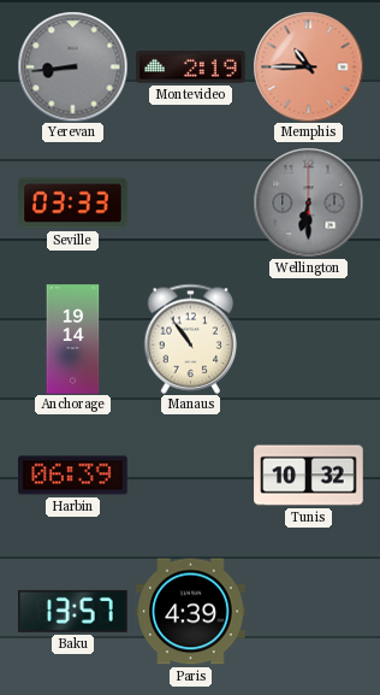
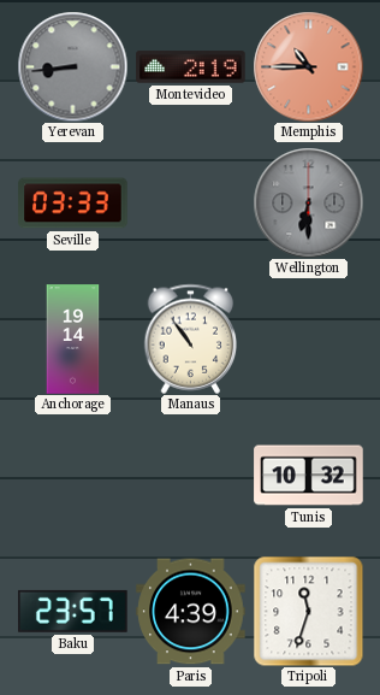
Harbin: 06:39 -> none
Baku: 13:57 -> 23:57
Tripoli: none -> 11:33
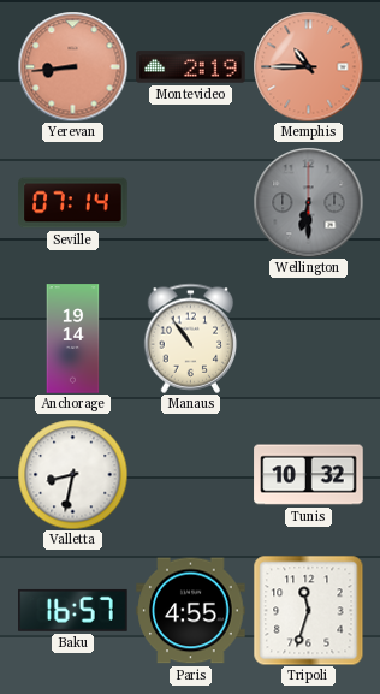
Yerevan dial: grey -> salmon
Seville: 03:33 -> 07:14
Valletta: none -> 8:32
Baku: 23:57 -> 16:57
Paris: 4:39 -> 4:55
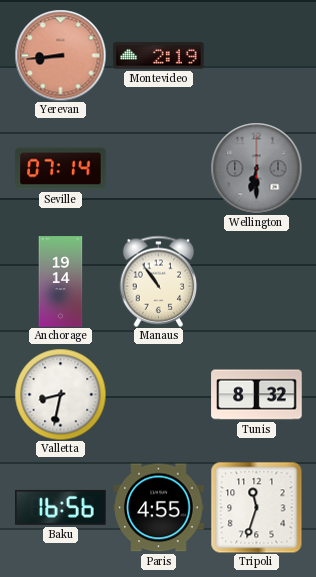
Memphis: 10:45 -> none
Tunis: 10:32 -> 8:32
Baku: 16:57 -> 16:56
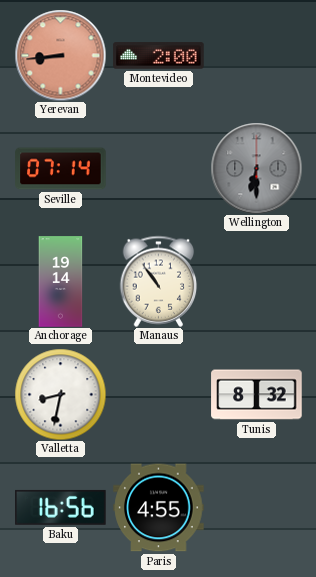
Montevideo: 2:19 -> 2:00
Tripoli: 11:33 -> none
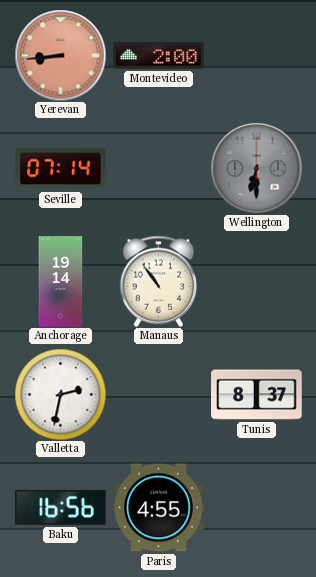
Valletta: 8:32 -> 2:32
Tunis: 8:32 -> 8:37
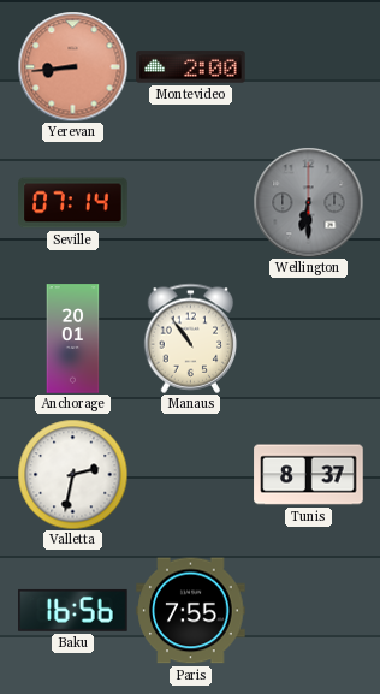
Anchorage: 19:14 -> 20:01
Paris: 4:55 -> 7:55
